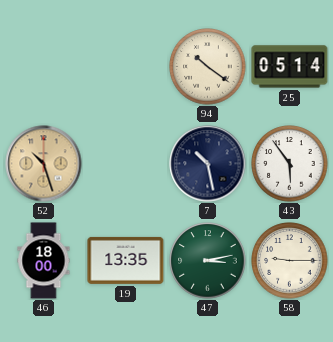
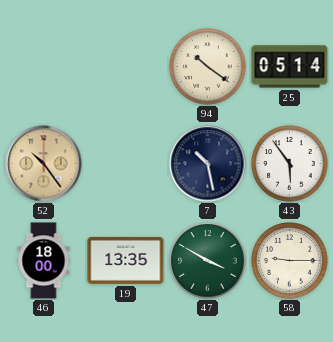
52: 10:27 -> 10:24
47: 3:13 -> 3:50
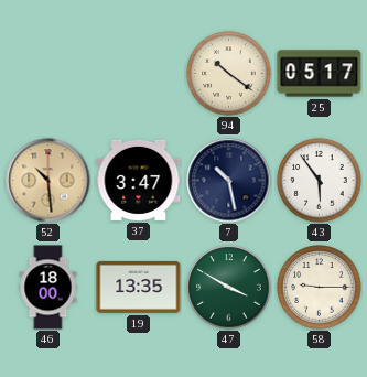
25: 05:14 -> 05:17
52: 10:24 -> 10:29
37: none -> 3:47
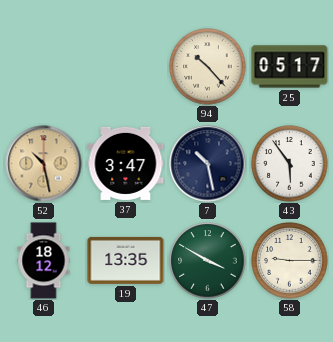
94: 10:21 -> 10:23
52: 10:29 -> 10:28
46: 18:00 -> 18:12
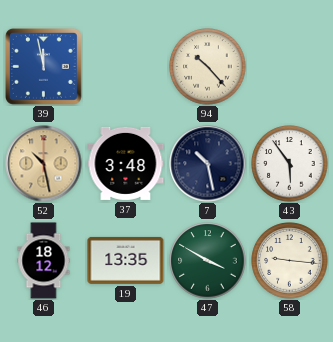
39: none -> 11:58
25: 05:17 -> none
37: 3:47 -> 3:48
58: 9:15 -> 9:16
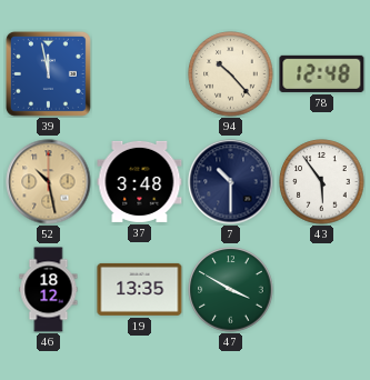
78: none -> 12:48
7: 10:28 -> 10:30
58: 9:16 -> none
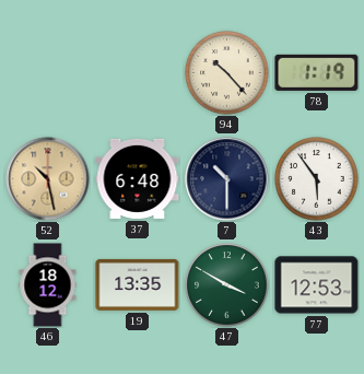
39: 11:58 -> none
78: 12:48 -> 1:19
37: 3:48 -> 6:48
77: none -> 12:53
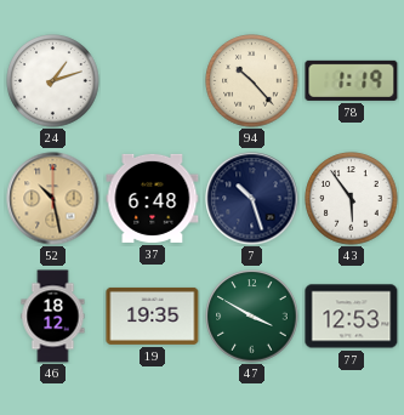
24: none -> 1:12
7: 10:30 -> 10:27
19: 13:35 -> 19:35
